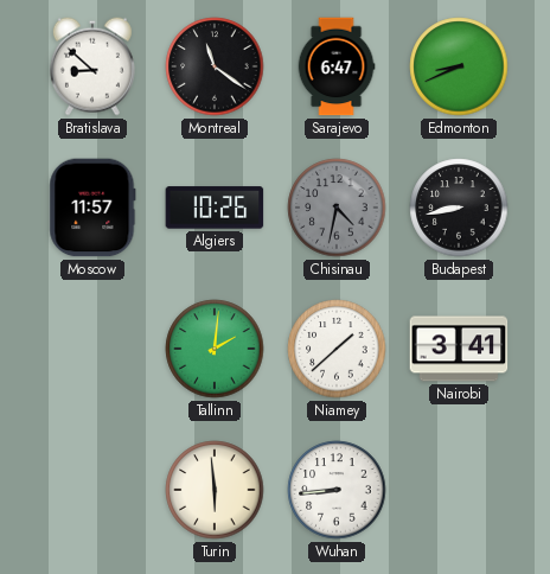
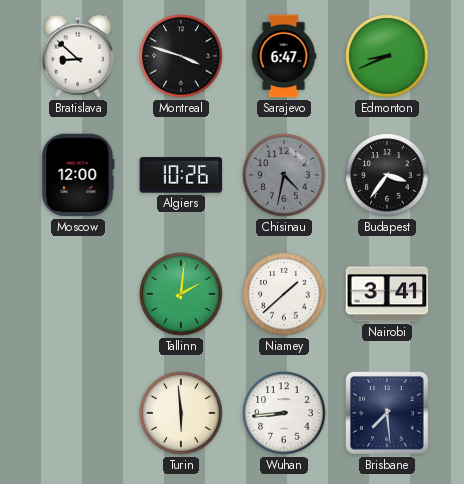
Montreal: 11:21 -> 3:48
Moscow: 11:57 -> 12:00
Budapest: 8:43 -> 3:36
Brisbane: none -> 7:29
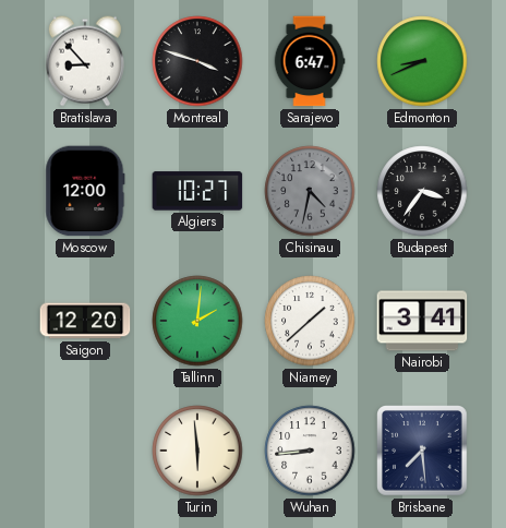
Bratislava: 8:52 -> 8:53
Algiers: 10:26 -> 10:27
Saigon: none -> 12:20
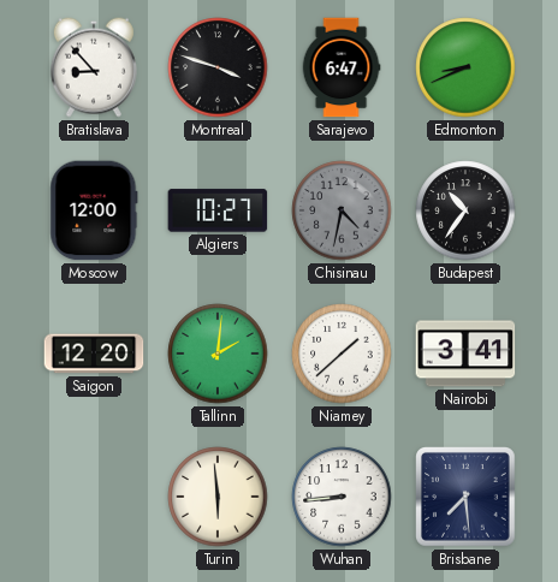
Budapest: 3:36 -> 10:36
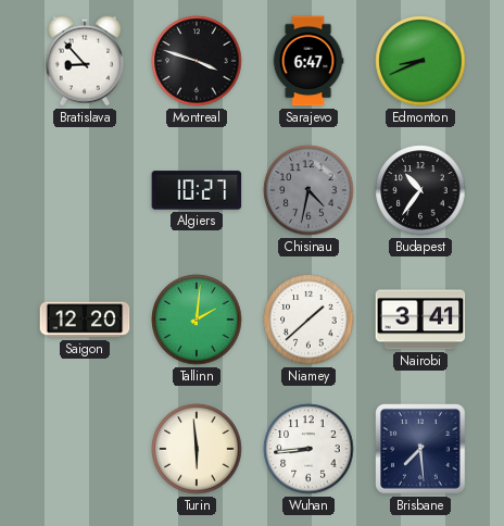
Moscow: 12:00 -> none
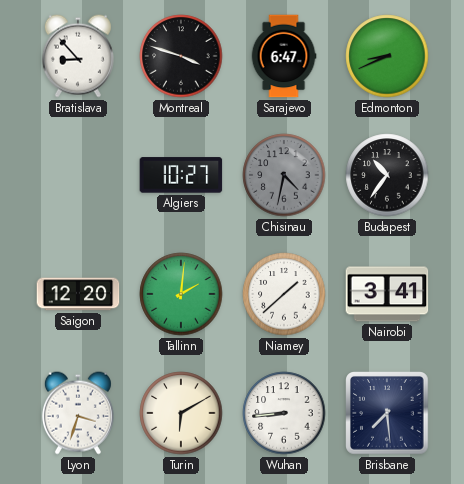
Lyon: none -> 3:33
Turin: 5:59 -> 6:10
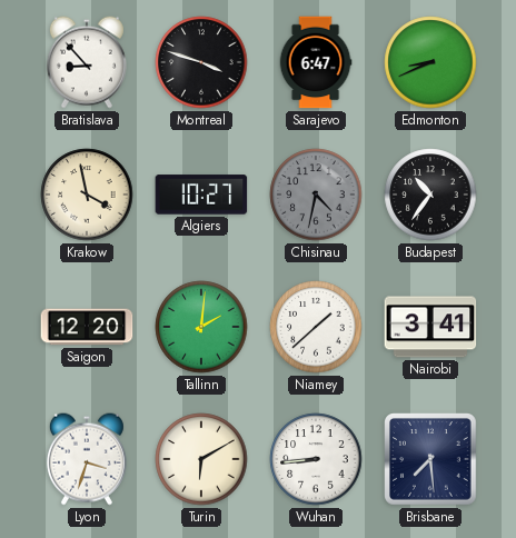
Krakow: none -> 3:58
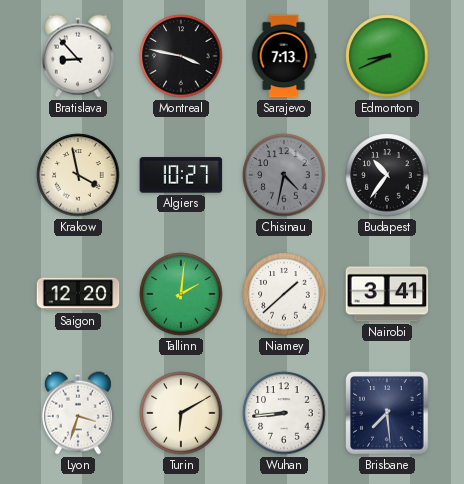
Montreal: 3:48 -> 3:47
Sarajevo: 6:47 -> 7:13
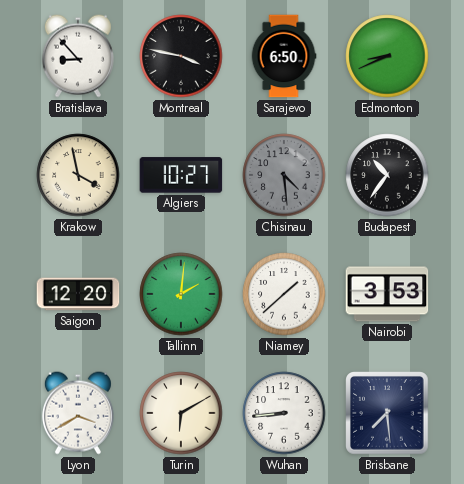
Sarajevo: 7:13 -> 6:50
Chisinau: 4:32 -> 4:29
Nairobi: 3:41 -> 3:53
Lyon: 3:33 -> 3:40
